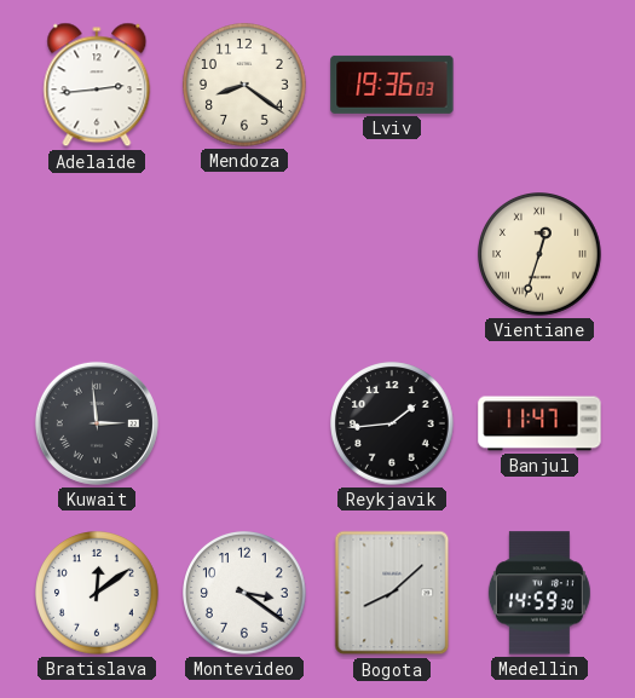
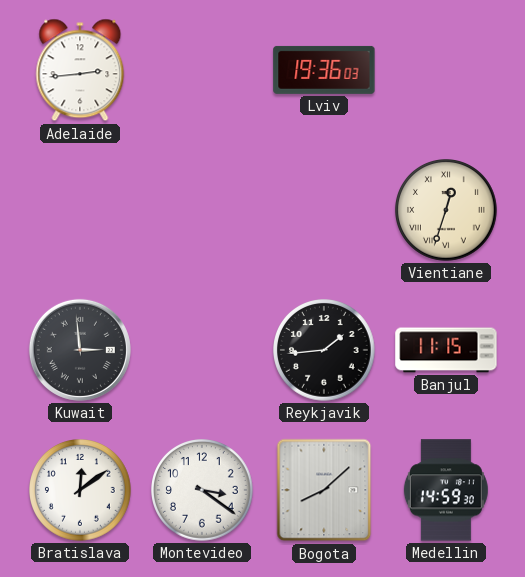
Mendoza: 8:21 -> none
Banjul: 11:47 -> 11:15
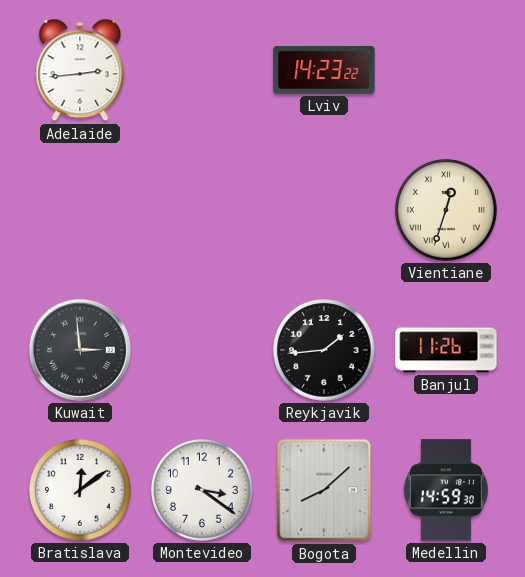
Lviv: 19:36 -> 14:23
Banjul: 11:15 -> 11:26
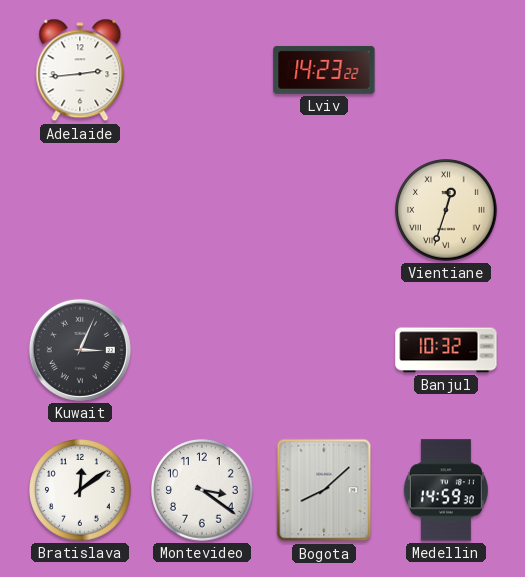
Kuwait: 2:59 -> 3:04
Reykjavik: 1:44 -> none
Banjul: 11:26 -> 10:32
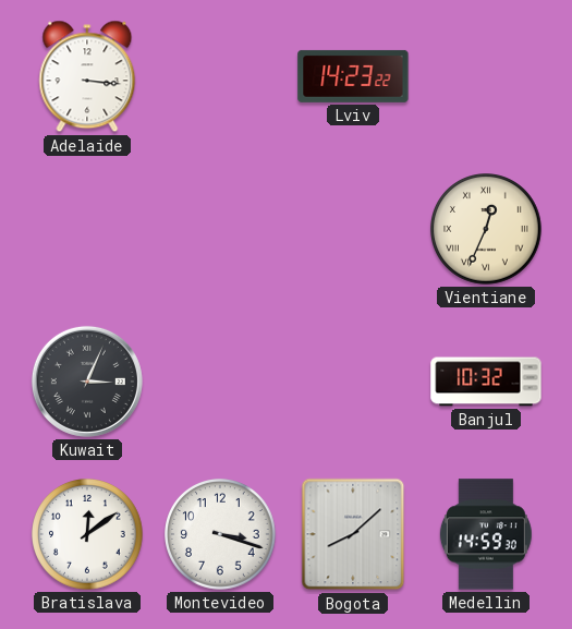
Adelaide: 2:44 -> 3:16
Vientiane: 12:33 -> 12:34
Montevideo: 3:21 -> 3:18
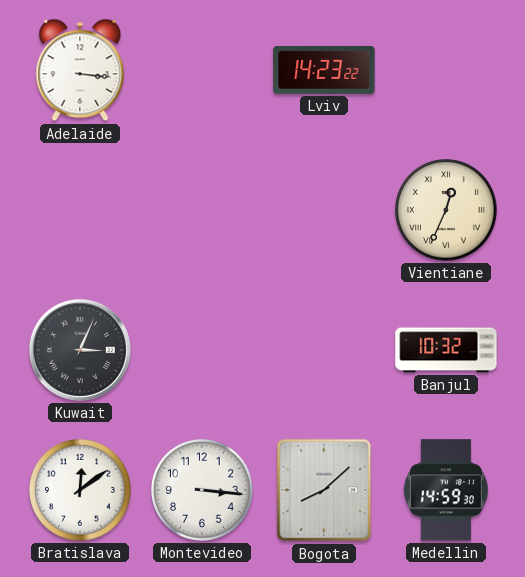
Montevideo: 3:18 -> 3:16
